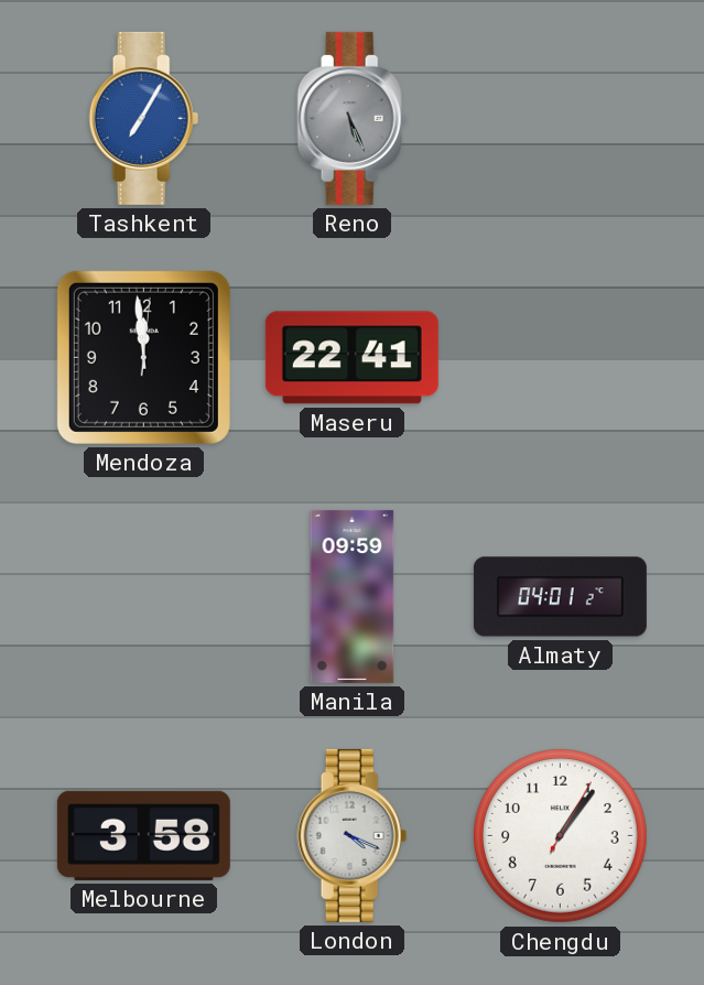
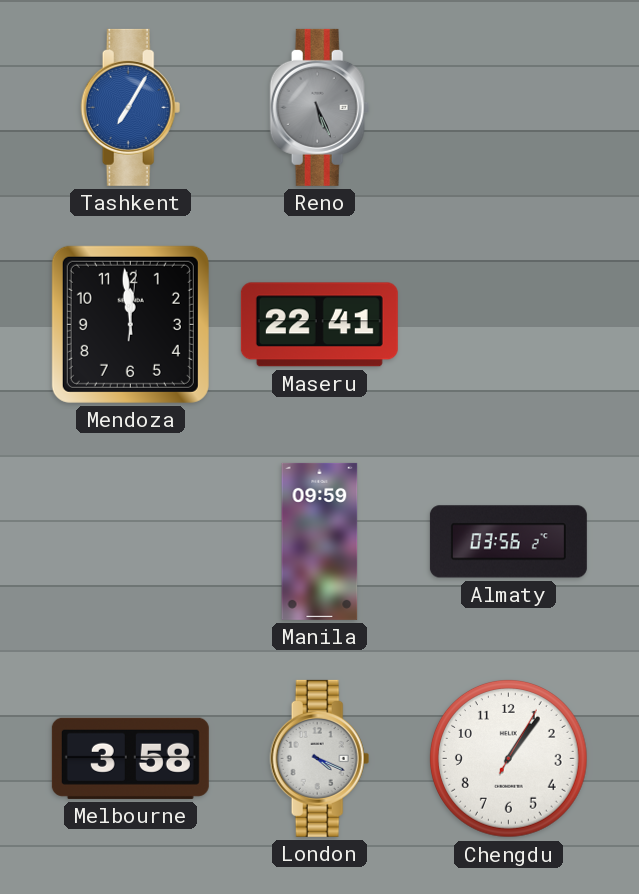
Almaty: 04:01 -> 03:56
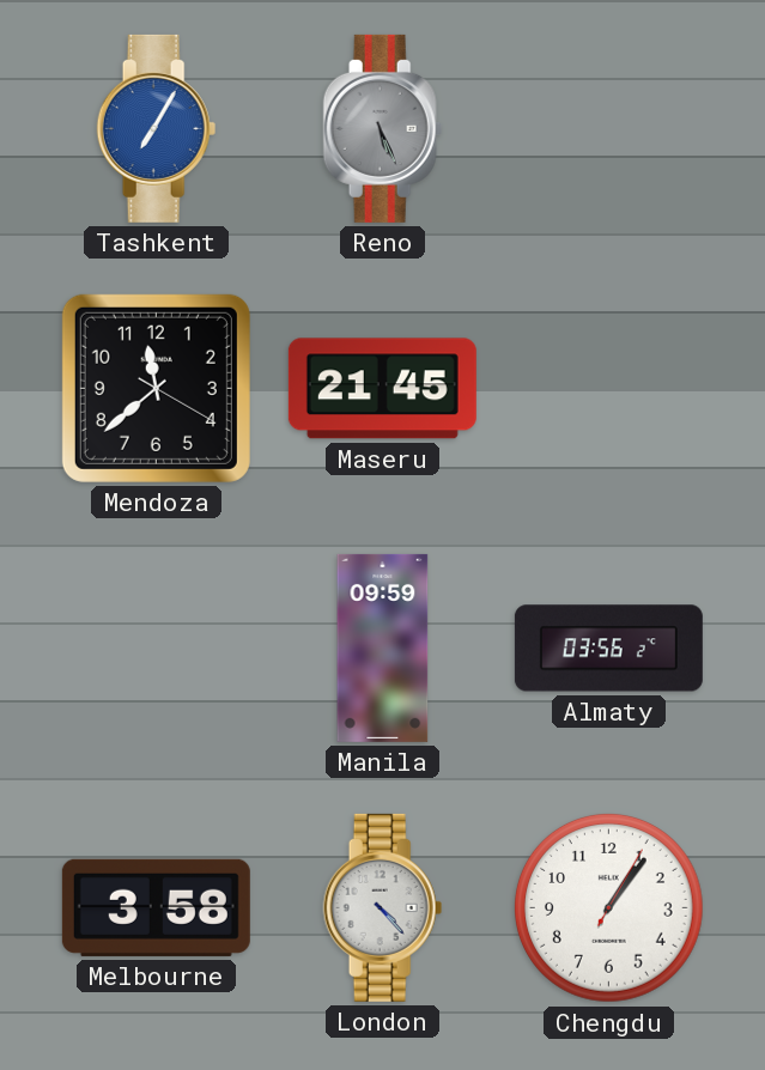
Mendoza: 11:59 -> 11:38
Maseru: 22:41 -> 21:45
London: 4:19 -> 4:23
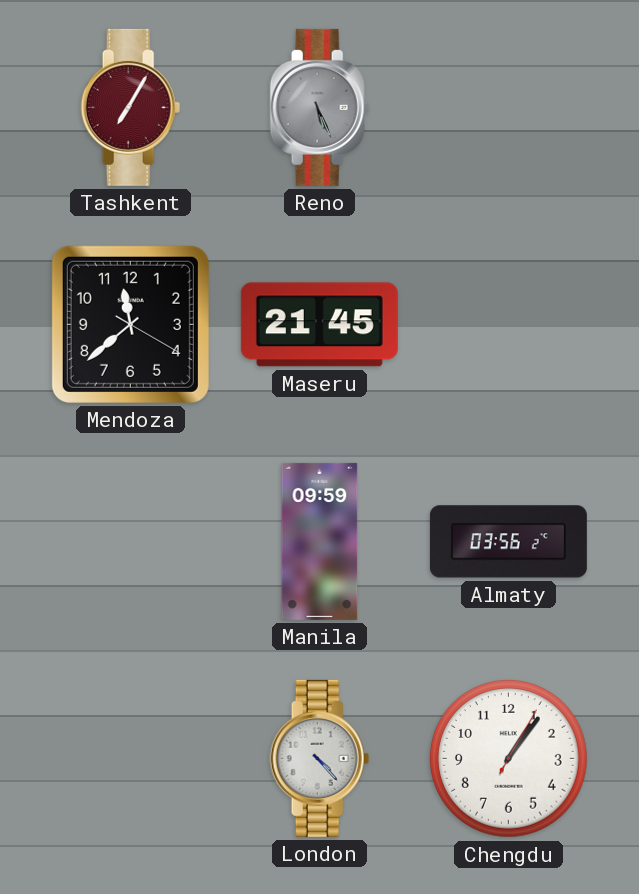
Tashkent dial: blue -> burgundy
Melbourne: 3:58 -> none
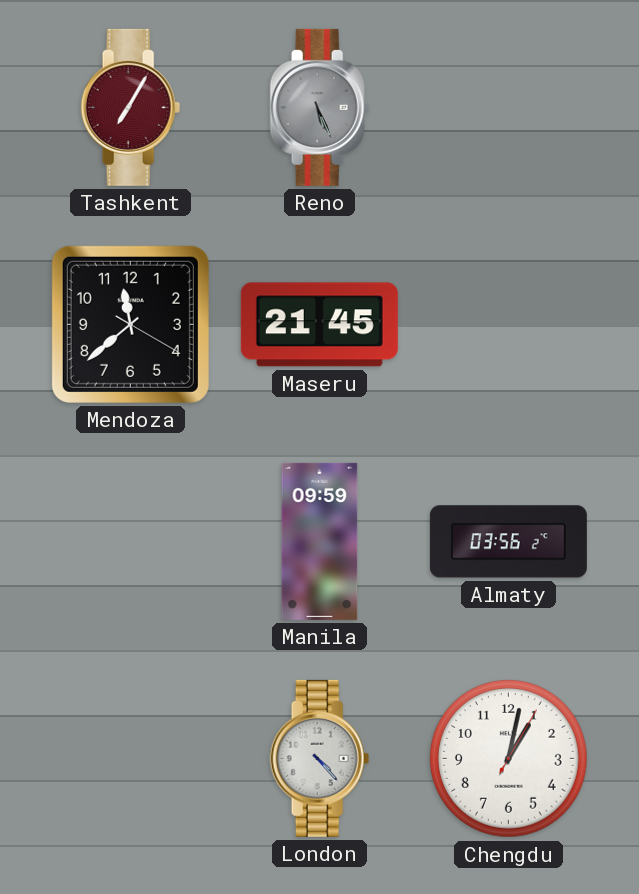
Chengdu: 1:06 -> 1:02
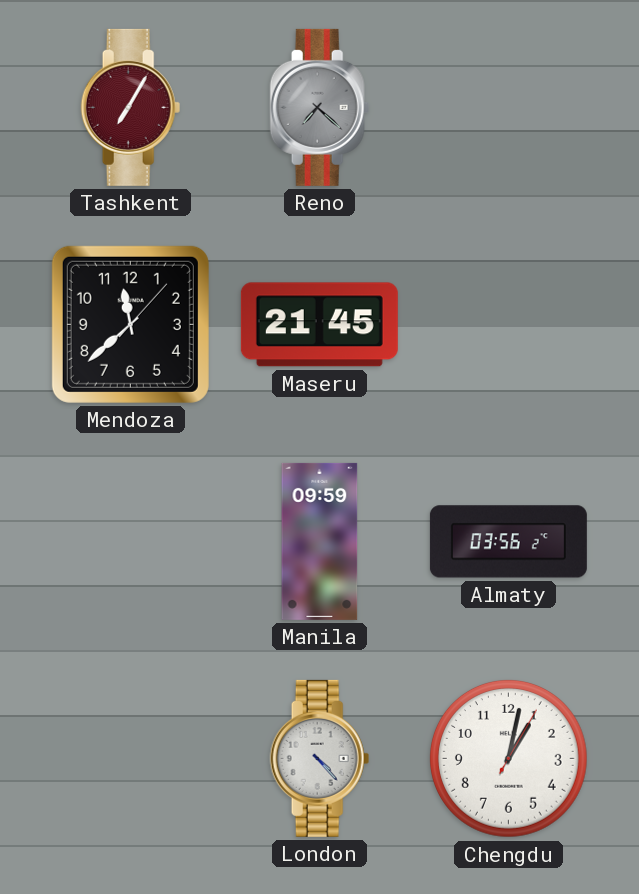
Reno: 5:26 -> 7:22
Mendoza: 11:38:20 -> 11:38:07
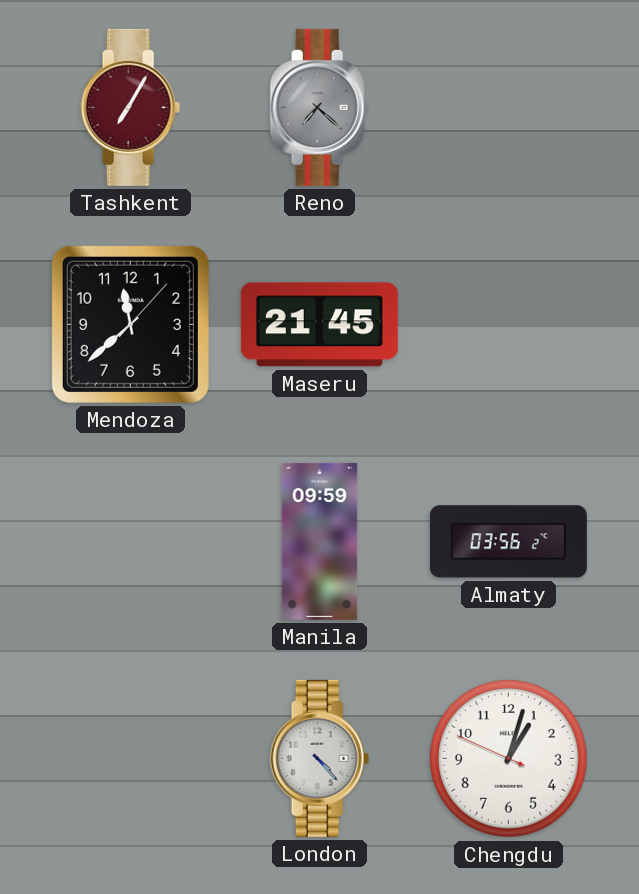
Chengdu: 1:02:05 -> 1:02:49
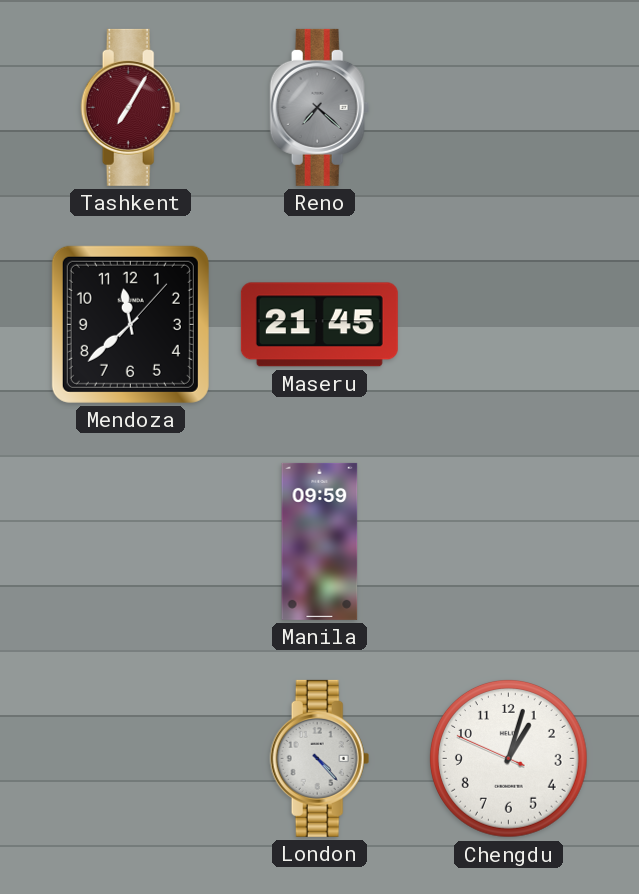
Almaty: 03:56 -> none
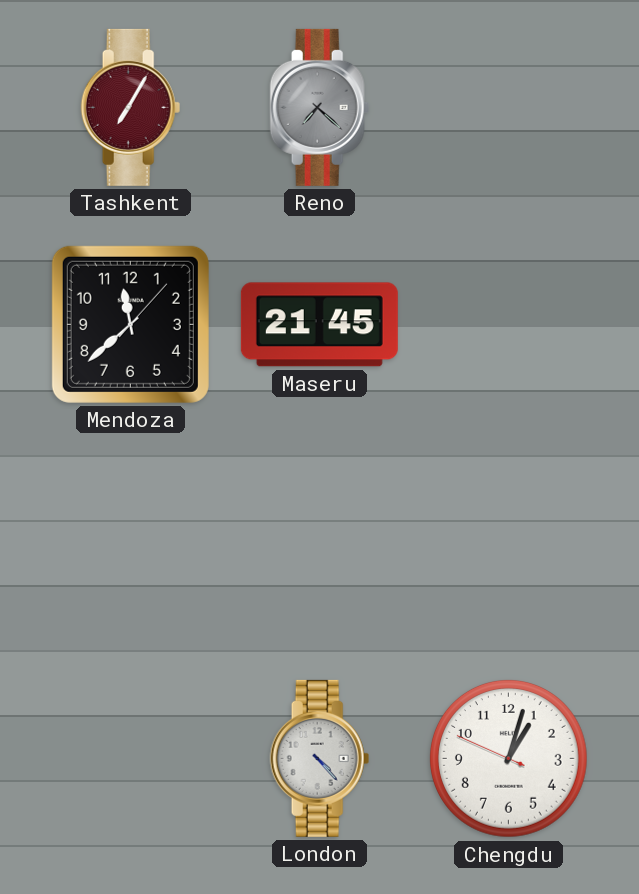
Manila: 09:59 -> none
